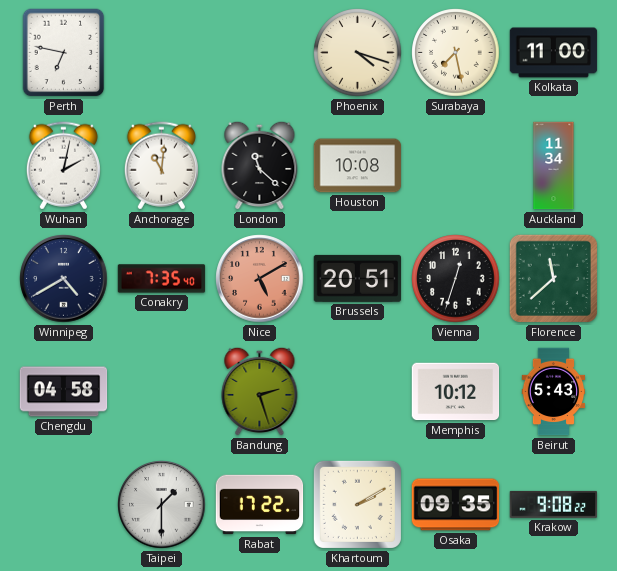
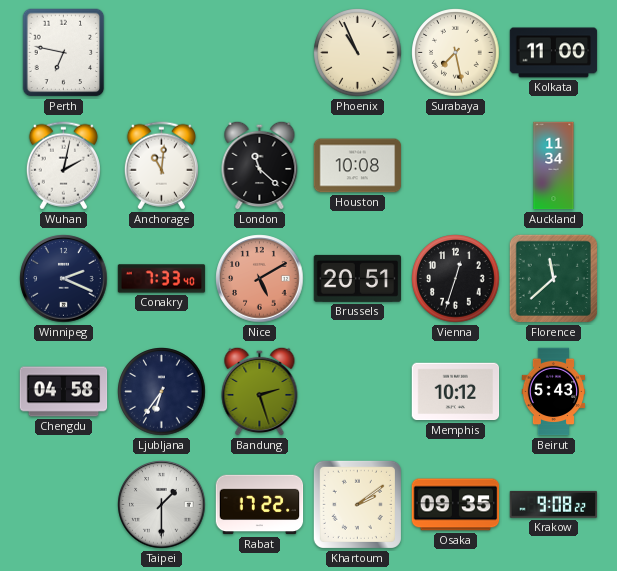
Phoenix: 4:18 -> 10:56
Winnipeg: 4:40 -> 2:19
Conakry: 7:35 -> 7:33
Ljubljana: none -> 6:36
Khartoum: 2:10 -> 2:09
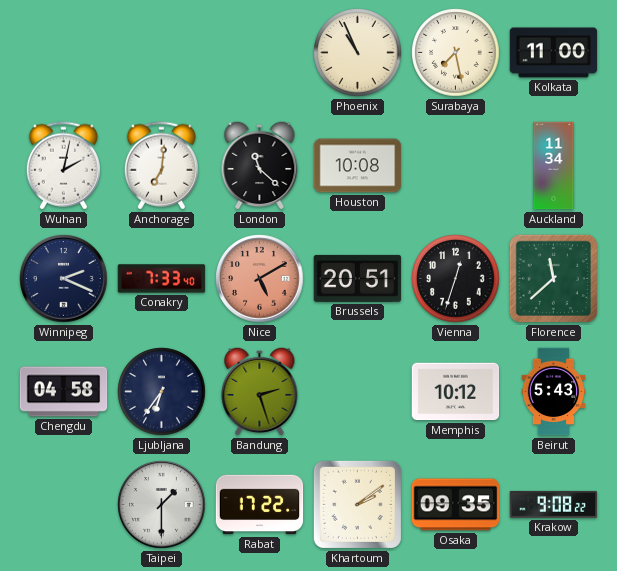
Perth: 6:47 -> none
Anchorage: 11:01 -> 7:01
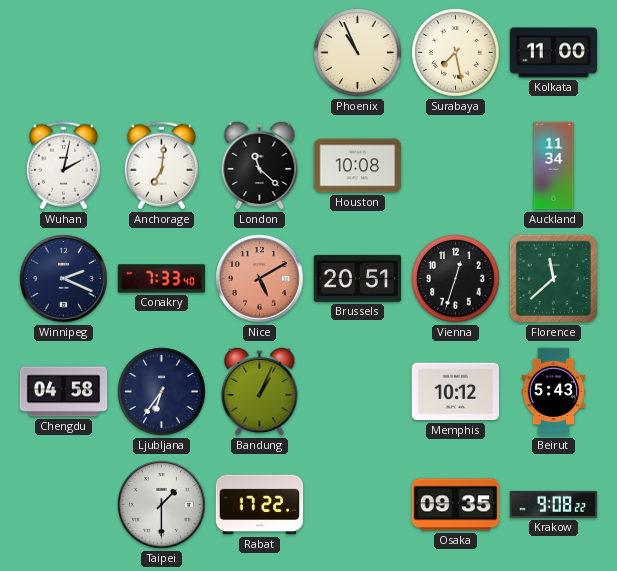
Bandung: 2:27 -> 1:04
Khartoum: 2:09 -> none
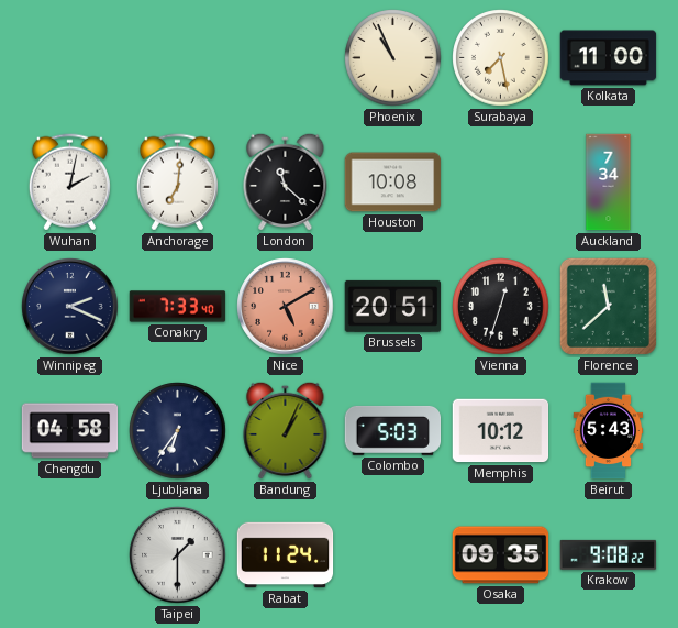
Auckland: 11:34 -> 7:34
Colombo: none -> 5:03
Rabat: 17:22 -> 11:24
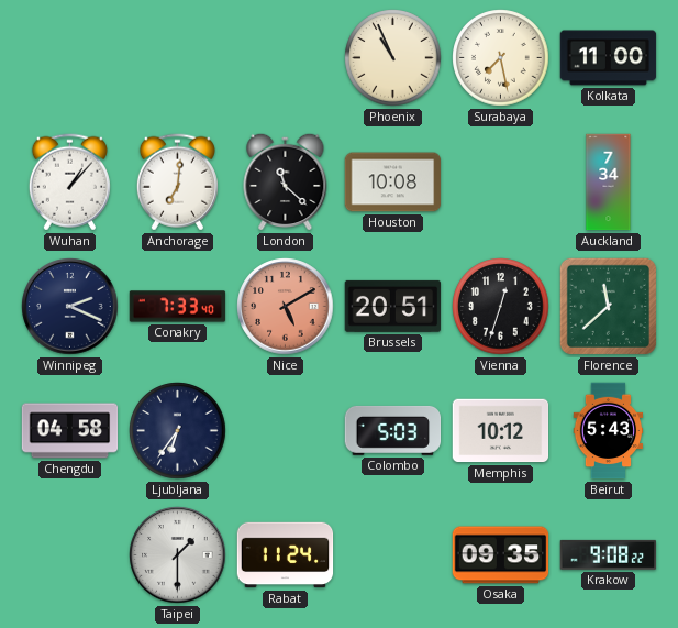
Wuhan: 2:02 -> 1:07
Bandung: 1:04 -> none
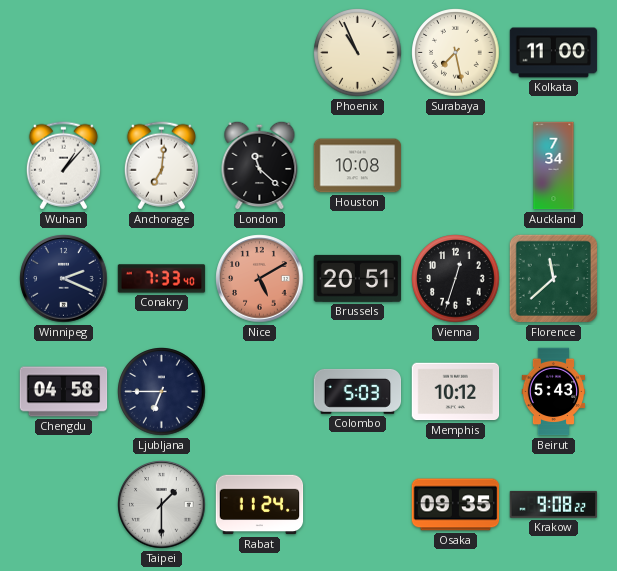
Ljubljana: 6:36 -> 6:45
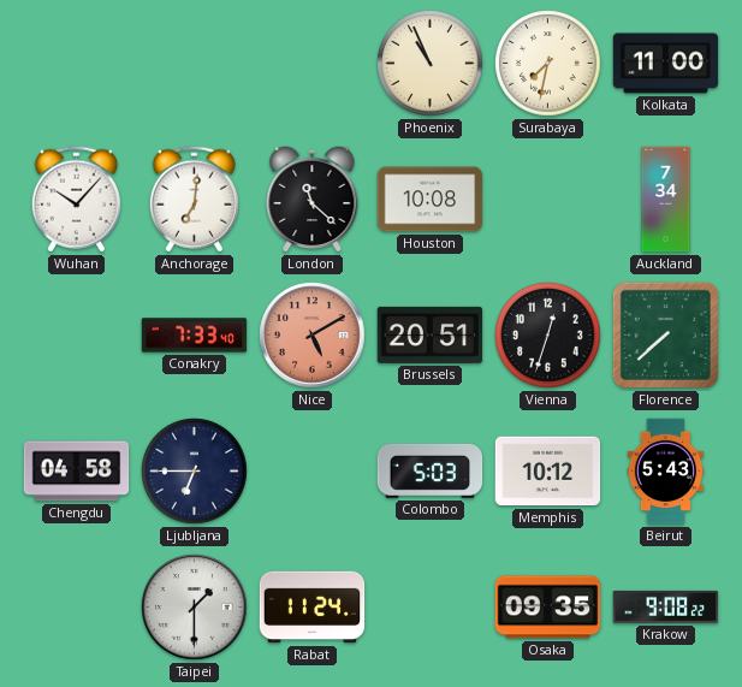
Surabaya: 7:28 -> 7:32
Wuhan: 1:07 -> 10:07
Winnipeg: 2:19 -> none
Florence: 11:38 -> 7:38
